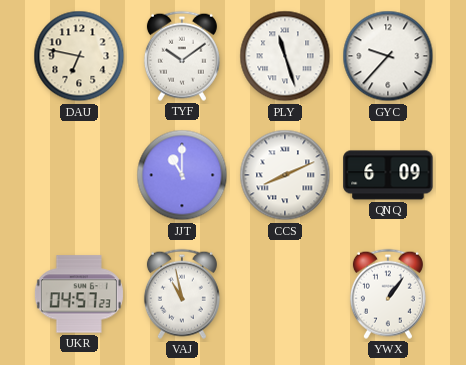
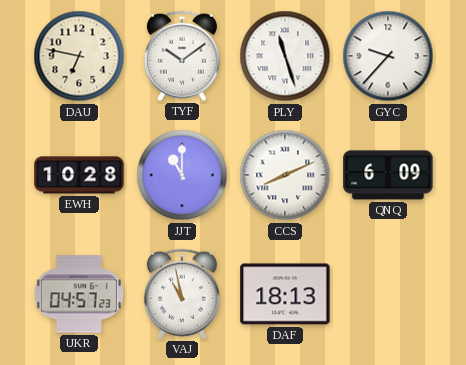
EWH: none -> 10:28
DAF: none -> 18:13
YWX: 1:06 -> none
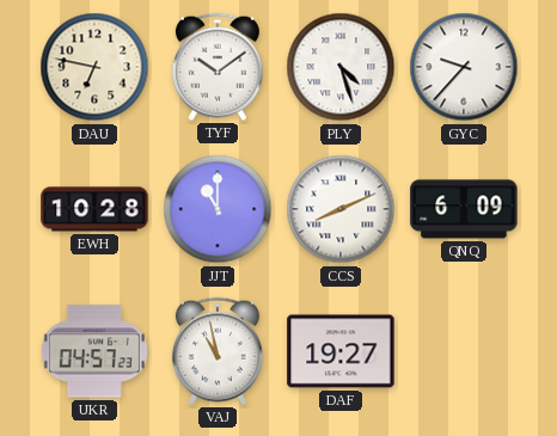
PLY: 11:27 -> 4:27
DAF: 18:13 -> 19:27
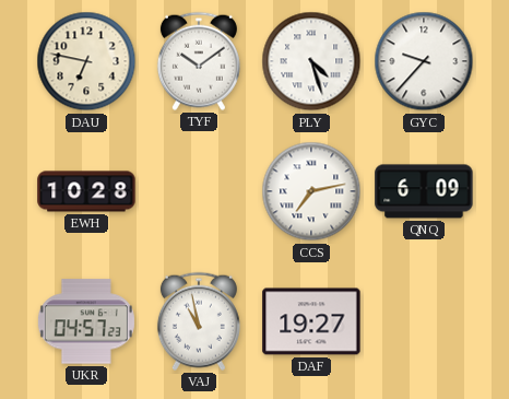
JJT: 11:00 -> none
CCS: 8:11 -> 7:13
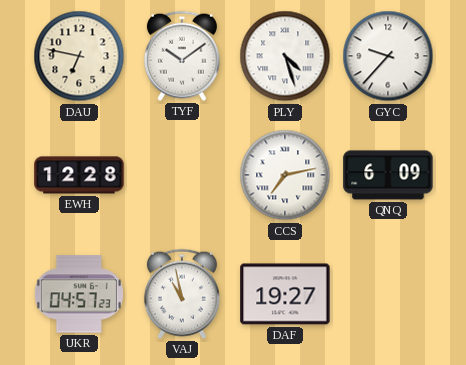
EWH: 10:28 -> 12:28
